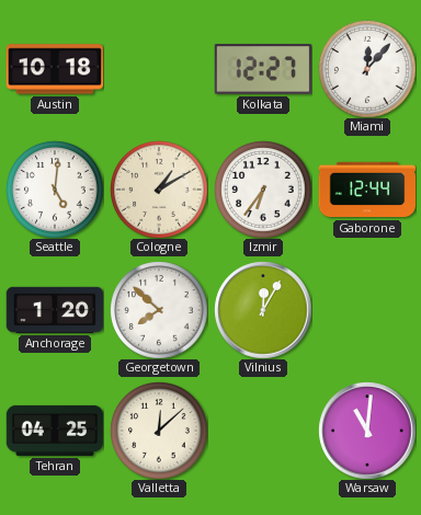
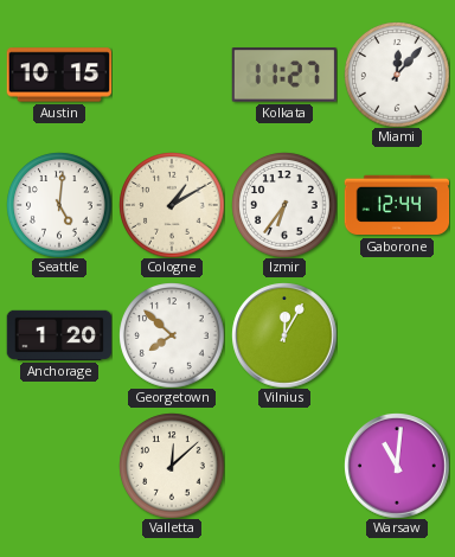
Austin: 10:18 -> 10:15
Kolkata: 12:27 -> 11:27
Tehran: 04:25 -> none
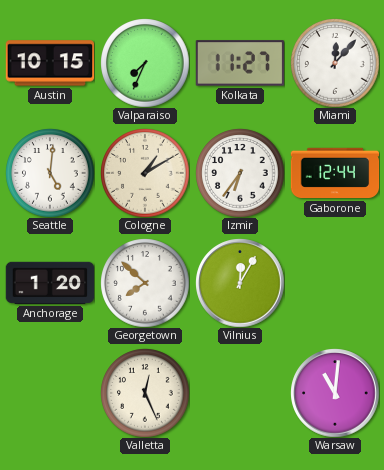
Valparaiso: none -> 7:34
Valletta: 12:08 -> 12:26
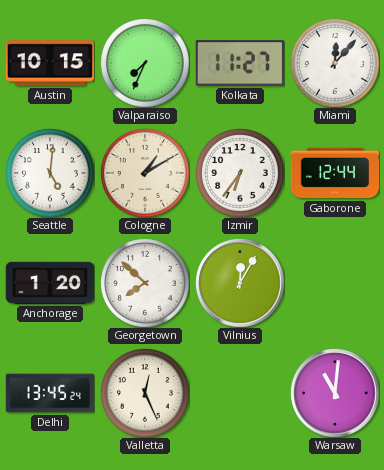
Delhi: none -> 13:45
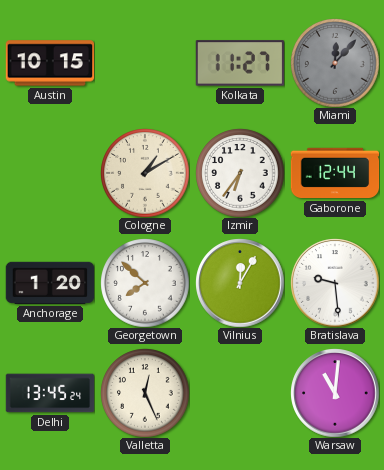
Valparaiso: 7:34 -> none
Miami dial: white -> grey
Seattle: 5:01 -> none
Bratislava: none -> 9:29
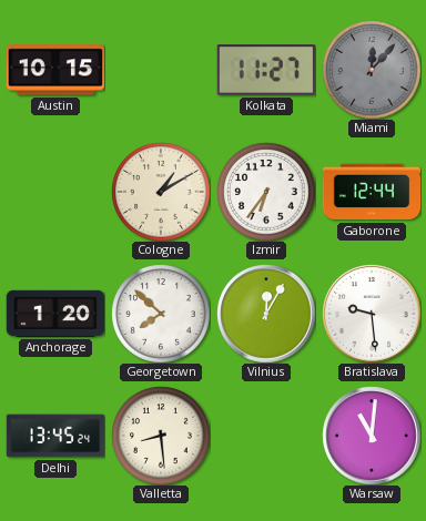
Valletta: 12:26 -> 8:29
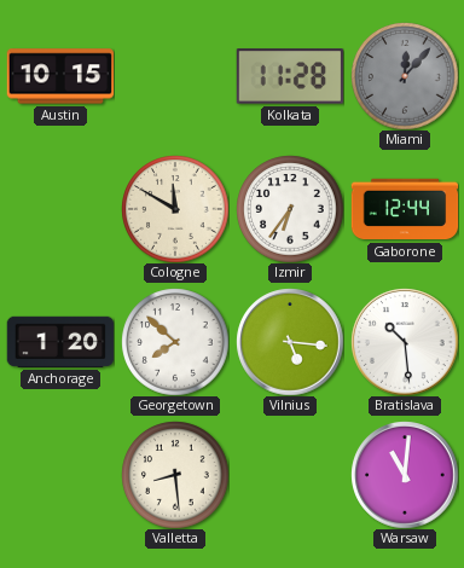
Kolkata: 11:27 -> 11:28
Cologne: 1:10 -> 11:50
Vilnius: 12:05 -> 5:16
Bratislava: 9:29 -> 10:29
Delhi: 13:45 -> none
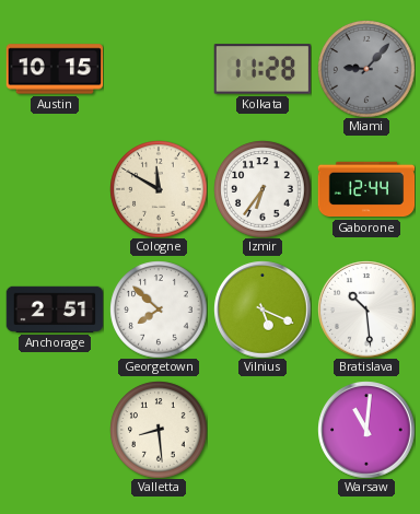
Miami: 12:07 -> 9:07
Anchorage: 1:20 -> 2:51
Vilnius: 5:16 -> 5:19
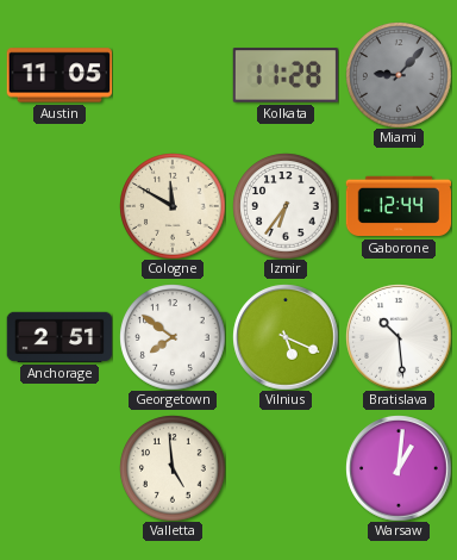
Austin: 10:15 -> 11:05
Georgetown: 7:52 -> 7:51
Valletta: 8:29 -> 4:59
Warsaw: 11:01 -> 1:01
